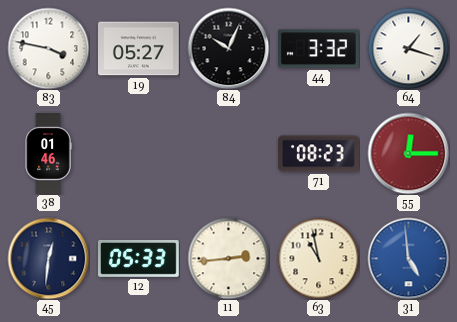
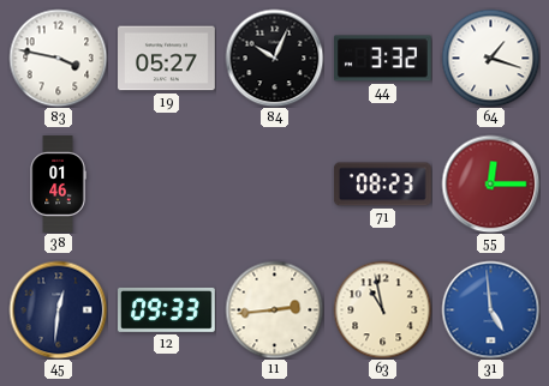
12: 05:33 -> 09:33
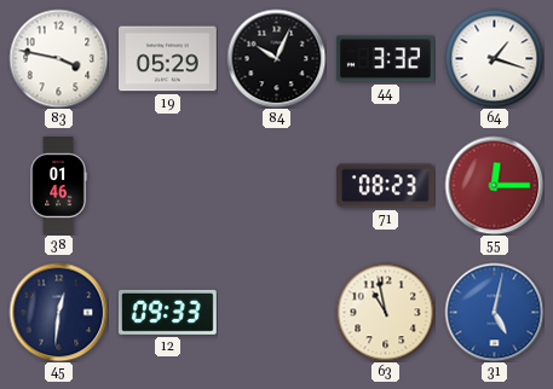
19: 05:27 -> 05:29
11: 2:44 -> none
31: 4:59 -> 5:02
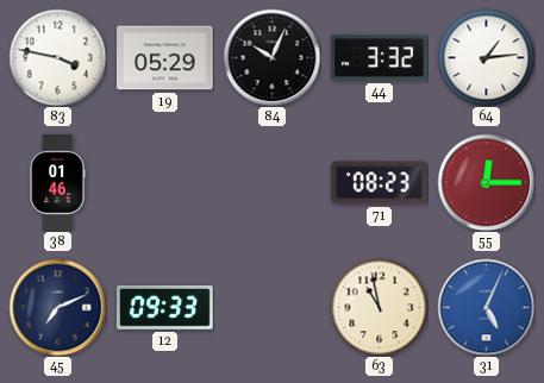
64: 1:18 -> 1:14
45: 12:31 -> 7:11
31: 5:02 -> 5:04
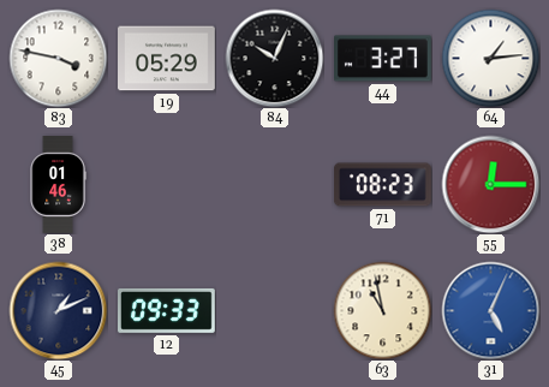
44: 3:32 -> 3:27
45: 7:11 -> 1:11
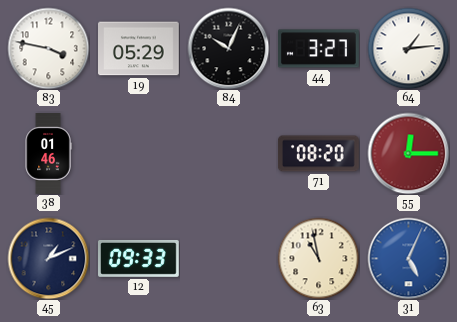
71: 08:23 -> 08:20
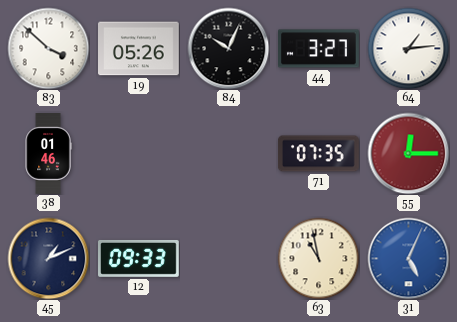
83: 3:47 -> 3:52
19: 05:29 -> 05:26
71: 08:20 -> 07:35
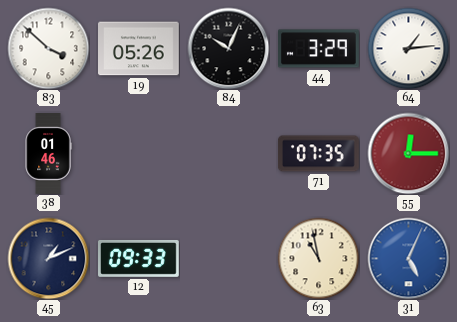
44: 3:27 -> 3:29
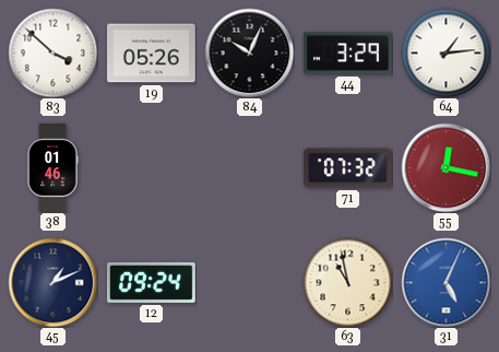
71: 07:35 -> 07:32
55: 12:15 -> 12:17
12: 09:33 -> 09:24
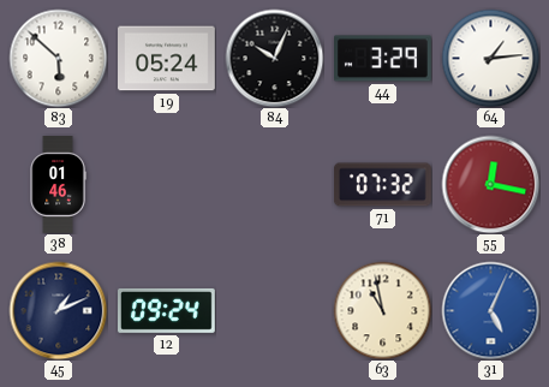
83: 3:52 -> 5:52
19: 05:26 -> 05:24
